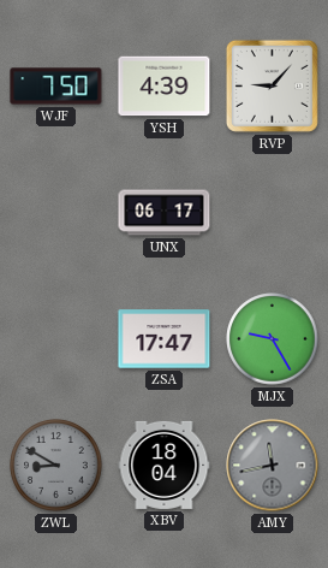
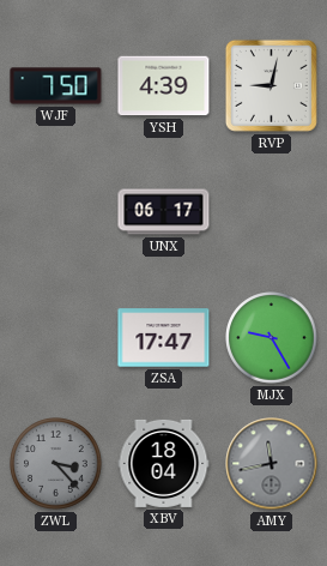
RVP: 9:07 -> 9:02
ZWL: 8:50 -> 3:23
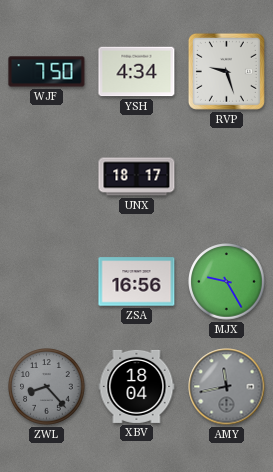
YSH: 4:39 -> 4:34
RVP: 9:02 -> 9:27
UNX: 06:17 -> 18:17
ZSA: 17:47 -> 16:56
ZWL: 3:23 -> 8:23
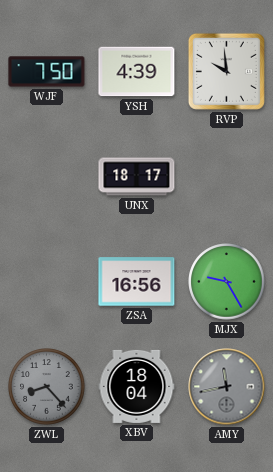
YSH: 4:34 -> 4:39
RVP: 9:27 -> 9:59
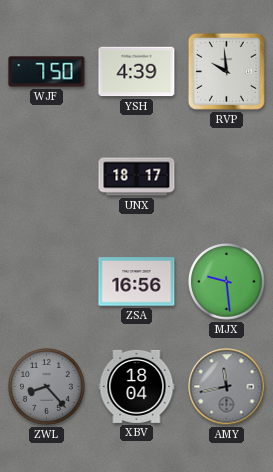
MJX: 9:25 -> 9:29
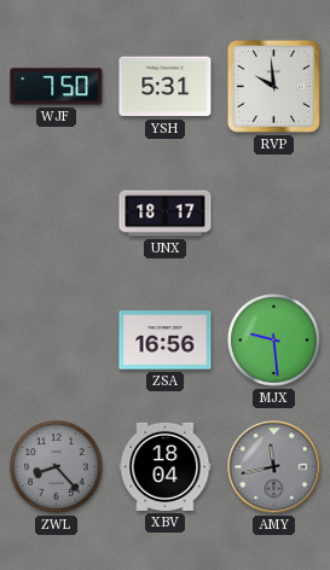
YSH: 4:39 -> 5:31
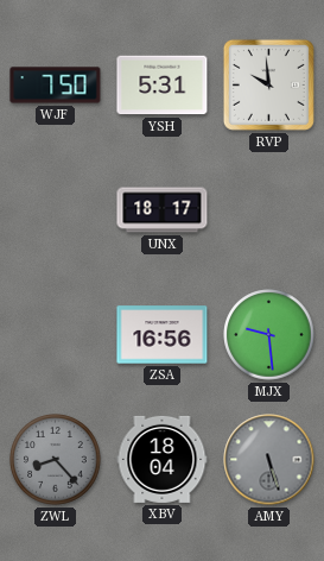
AMY: 11:43 -> 5:27
